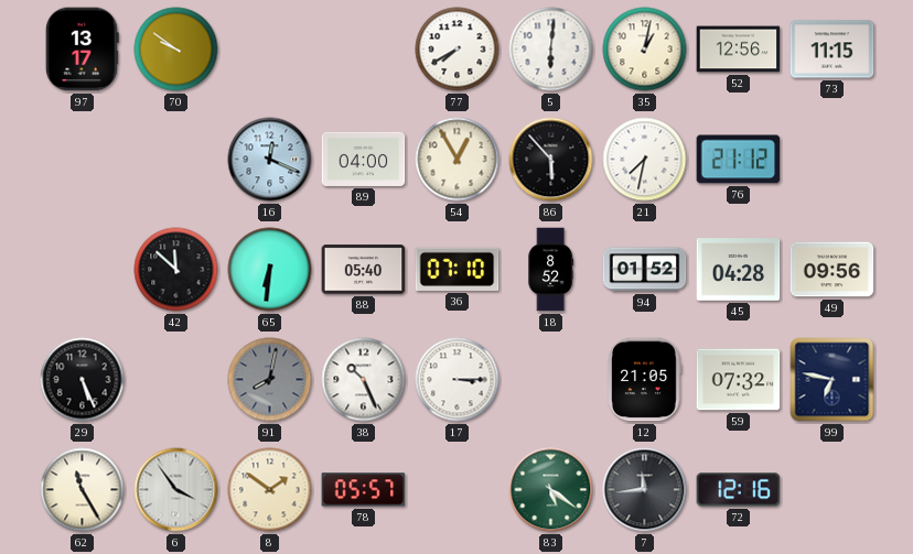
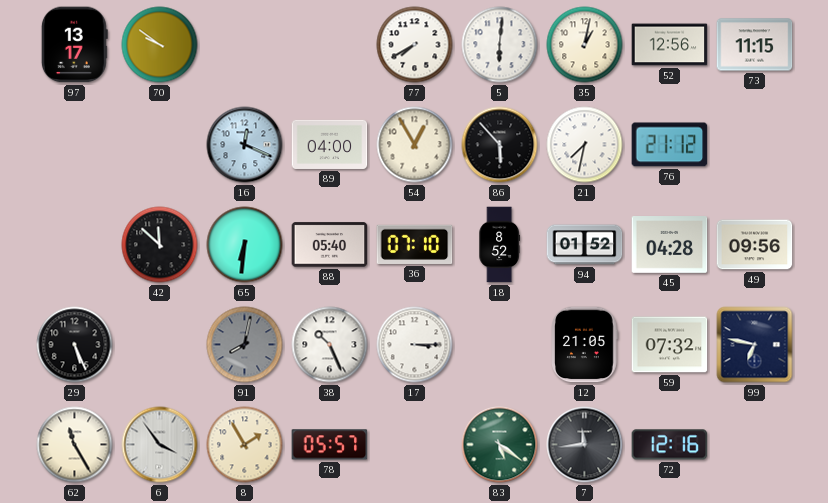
8: 1:51 -> 1:55
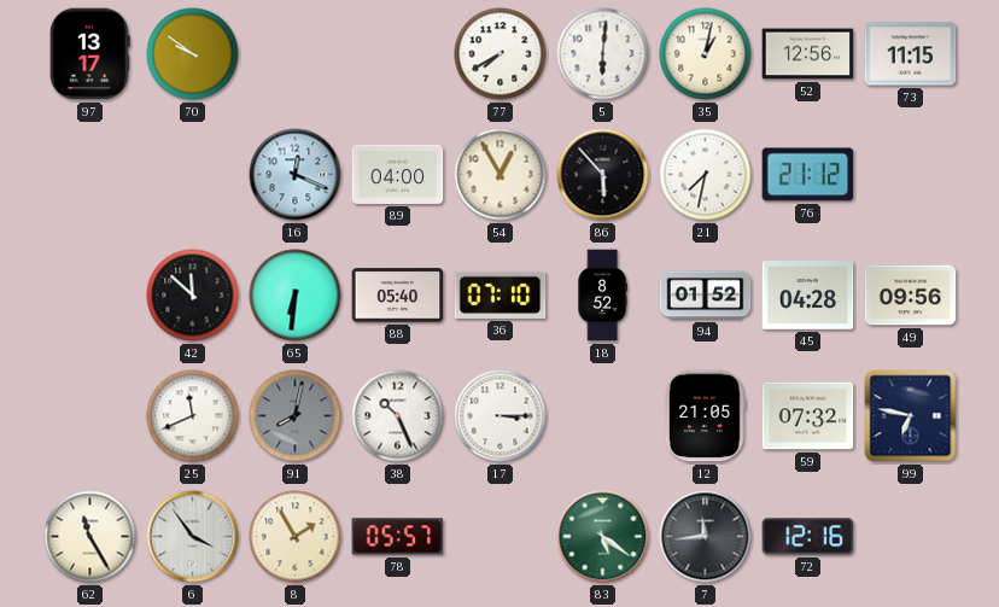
29: 5:26 -> none
25: none -> 11:41
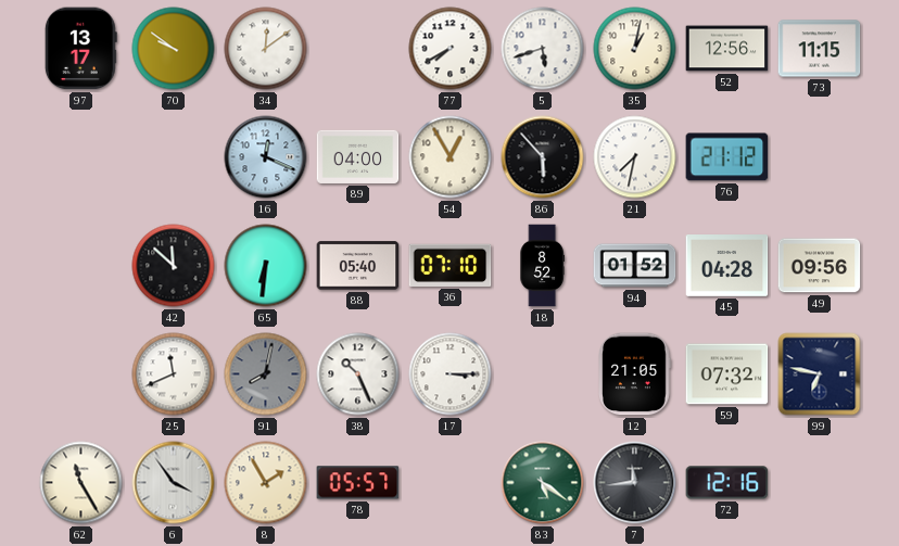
34: none -> 12:09
5: 6:01 -> 5:42
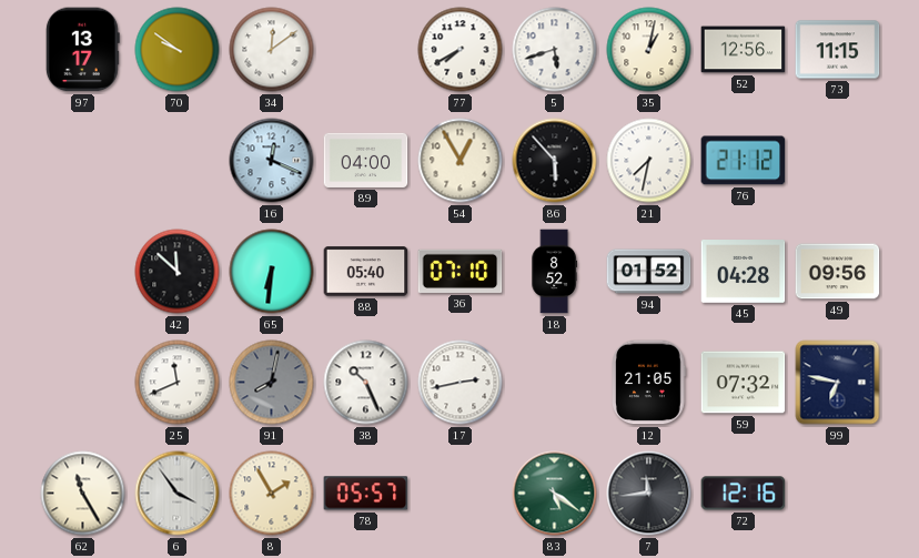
17: 3:15 -> 2:43
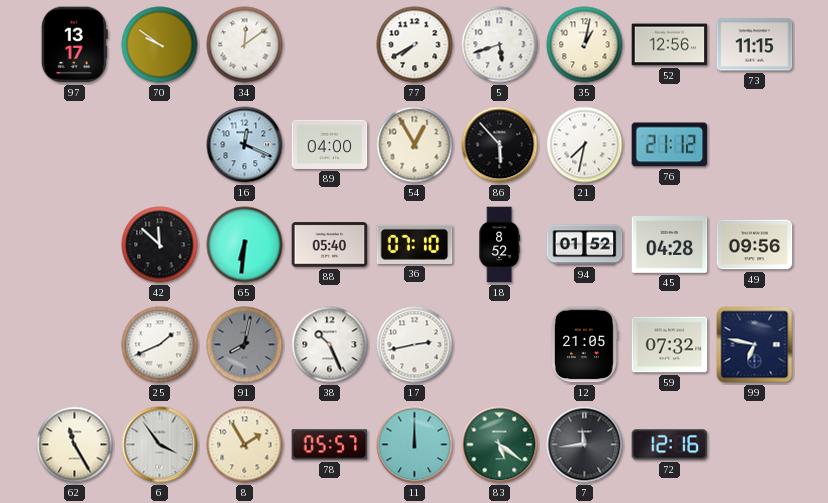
25: 11:41 -> 1:41
11: none -> 12:00
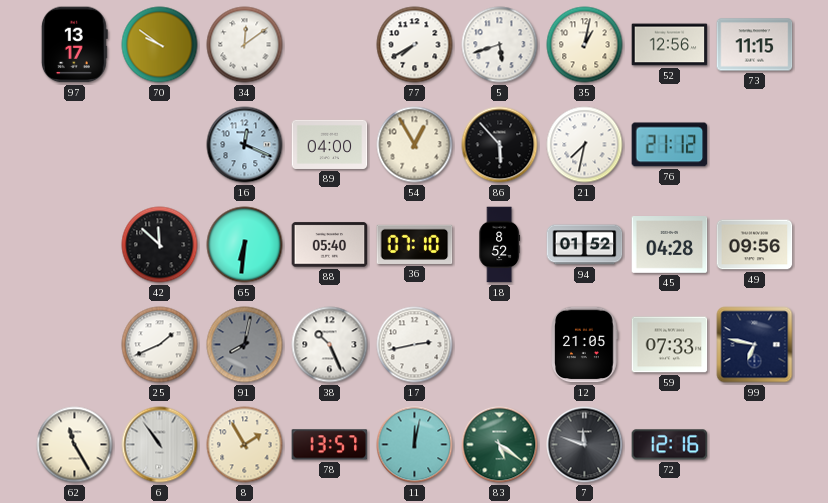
59: 07:32 -> 07:33
6: 3:54 -> 10:54
78: 05:57 -> 13:57
11: 12:00 -> 12:02
7: 11:44 -> 11:48
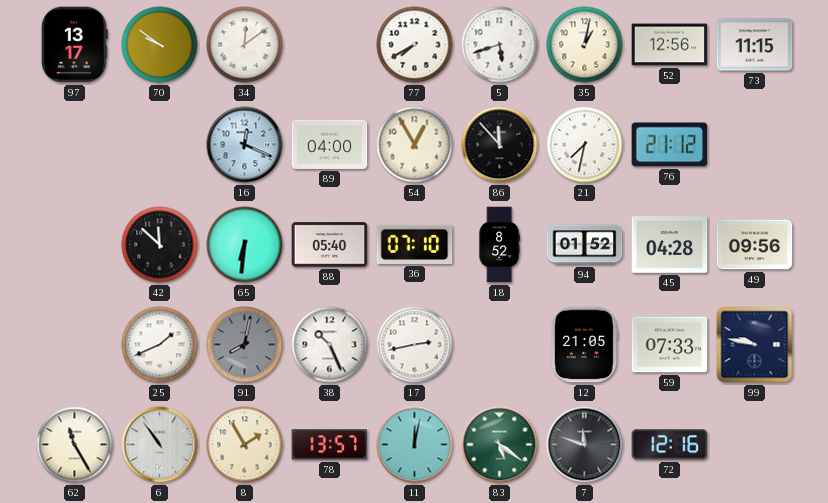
86: 5:53 -> 11:53
99: 6:47 -> 9:47
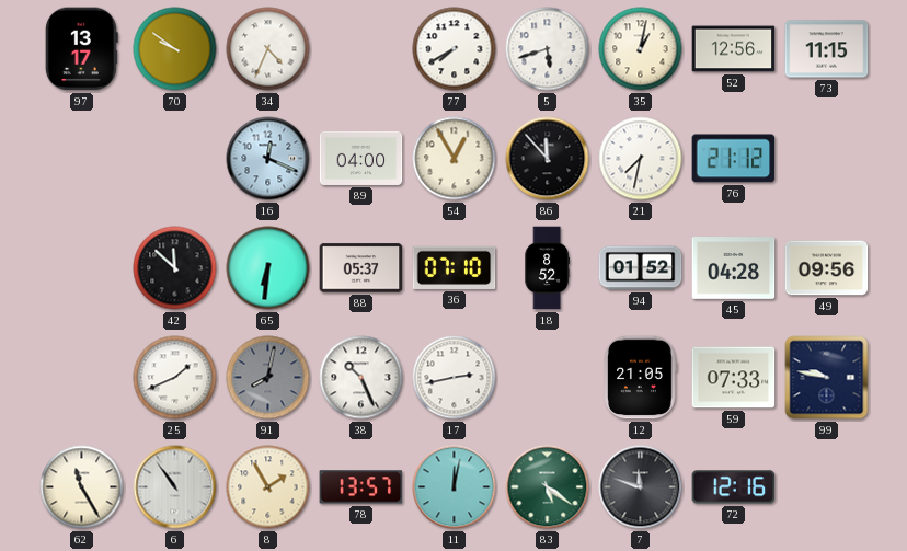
34: 12:09 -> 4:34
88: 05:40 -> 05:37
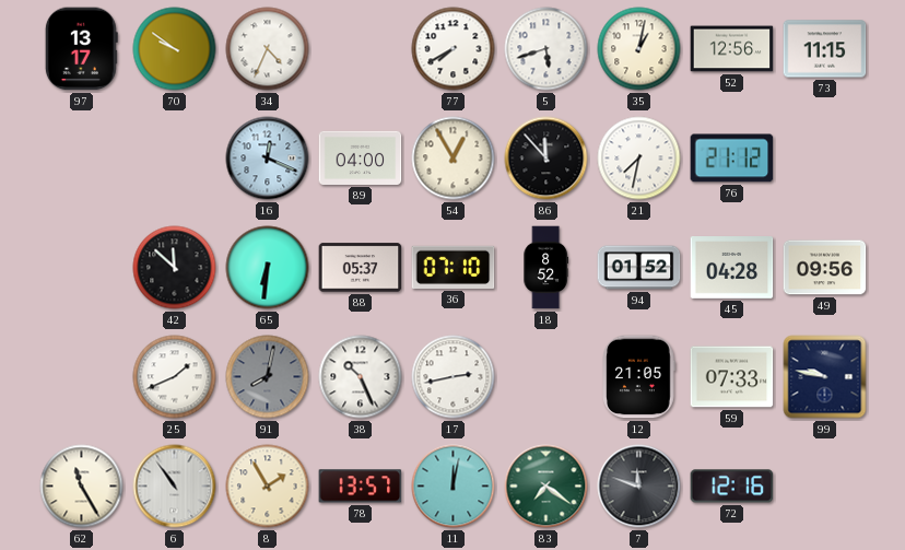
83: 5:21 -> 7:21
